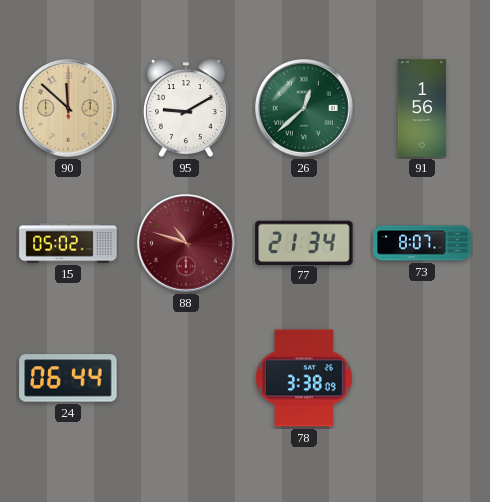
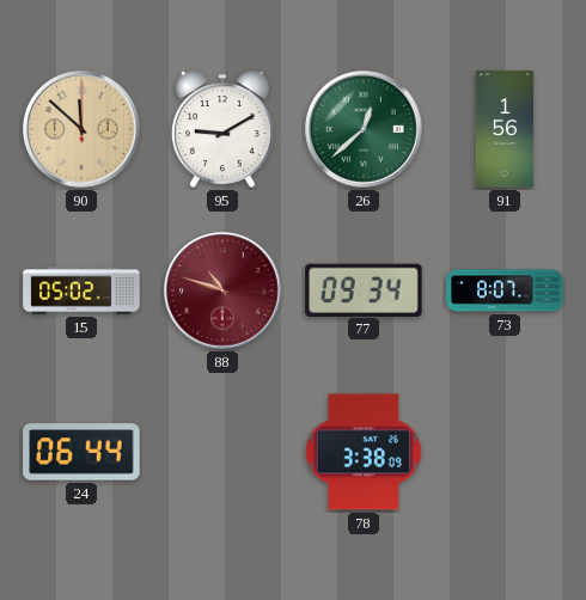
77: 21:34 -> 09:34
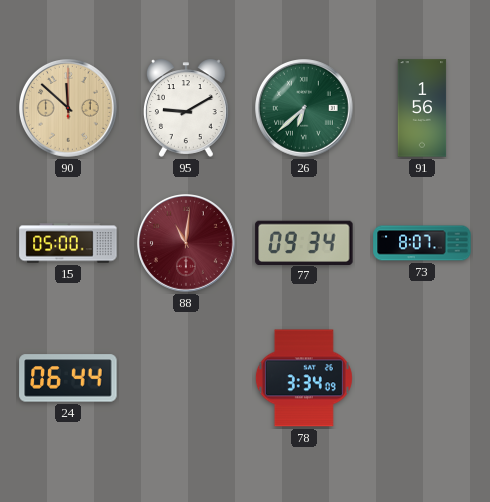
26: 12:38 -> 6:38
15: 05:02 -> 05:00
88: 10:48 -> 11:01
78: 3:38 -> 3:34
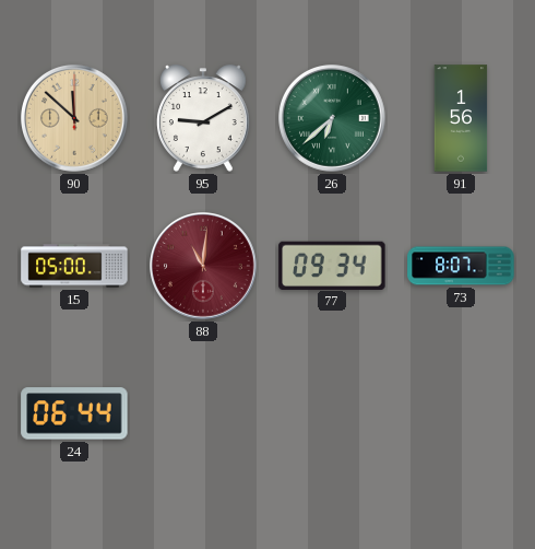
78: 3:34 -> none
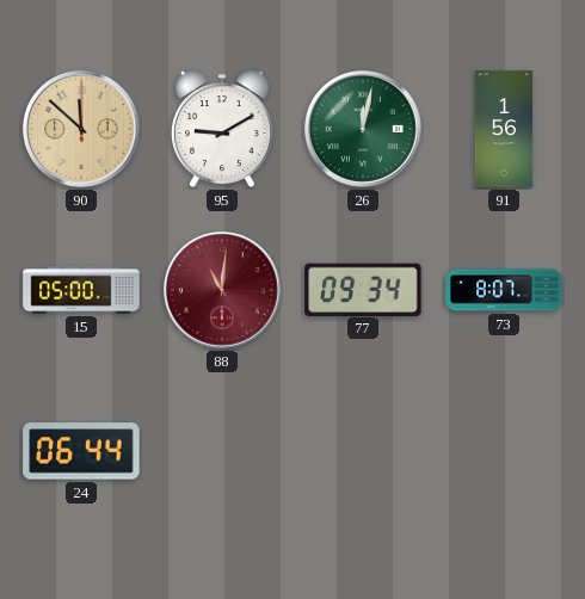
26: 6:38 -> 12:02
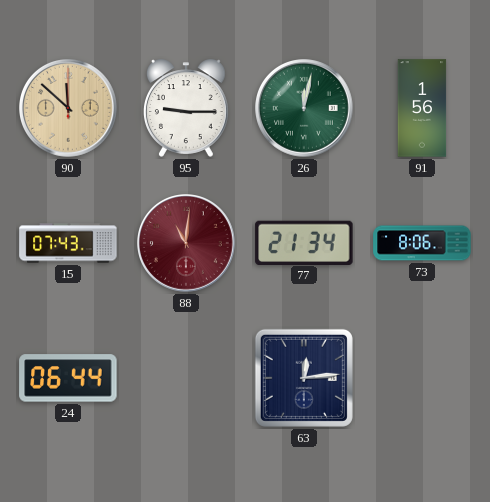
95: 9:10 -> 9:15
15: 05:00 -> 07:43
77: 09:34 -> 21:34
73: 8:07 -> 8:06
63: none -> 12:14
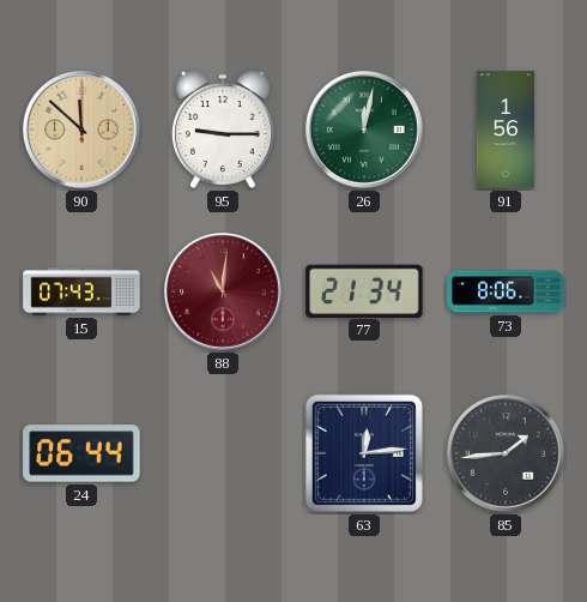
85: none -> 1:44
